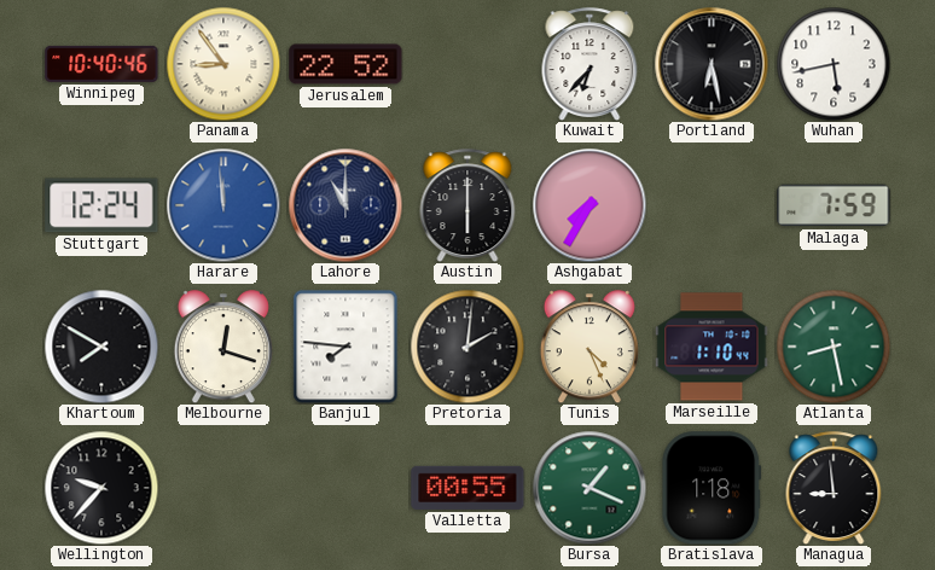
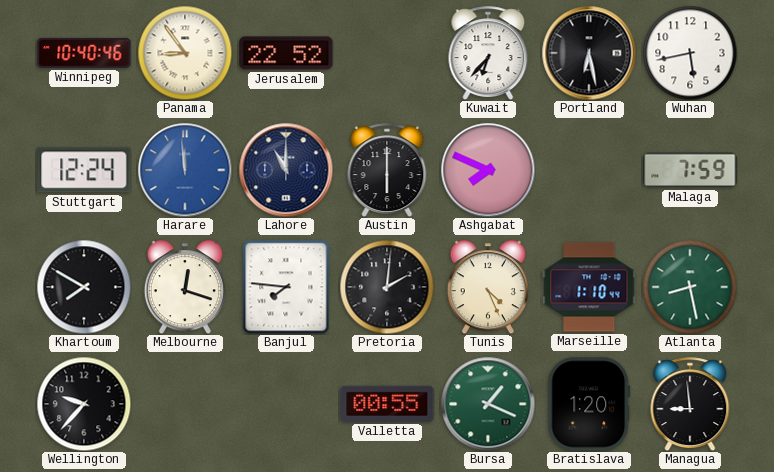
Ashgabat: 7:35 -> 7:49
Bratislava: 1:18 -> 1:20
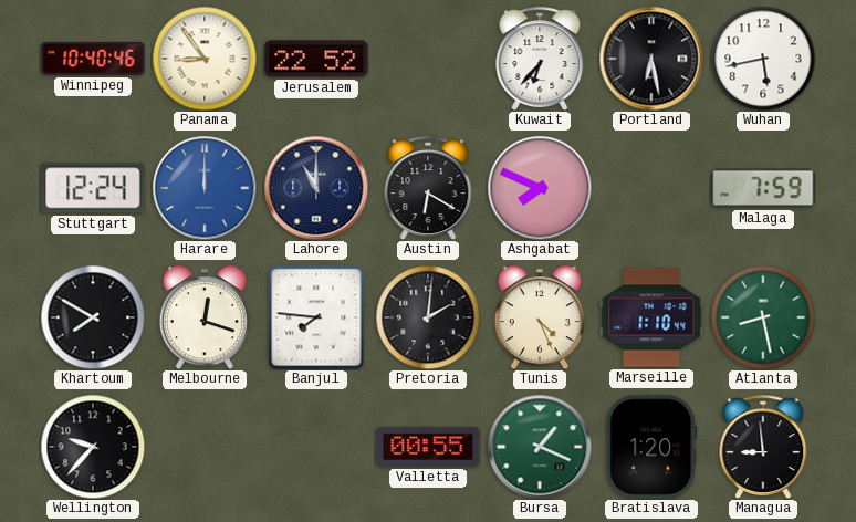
Harare: 11:59 -> 12:00
Austin: 6:00 -> 6:20
